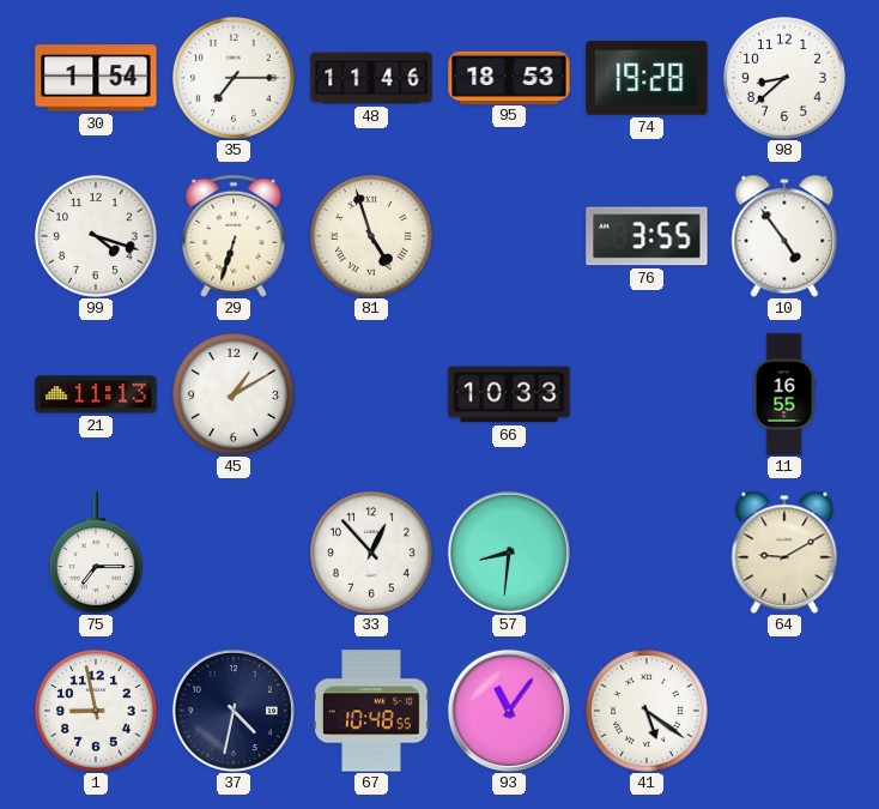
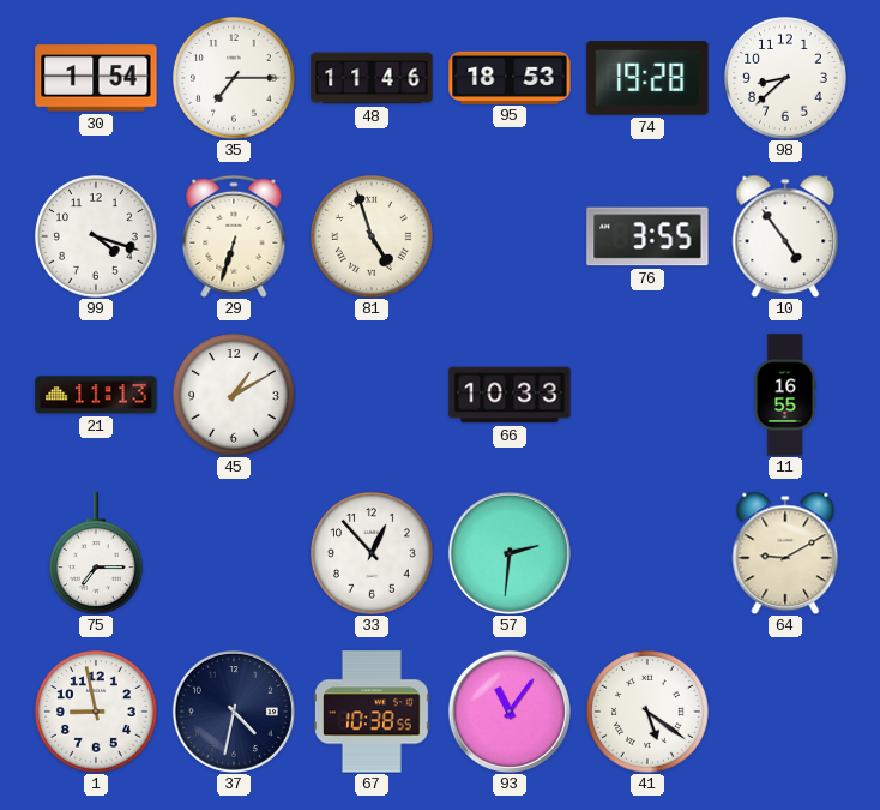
57: 8:31 -> 2:31
67: 10:48 -> 10:38
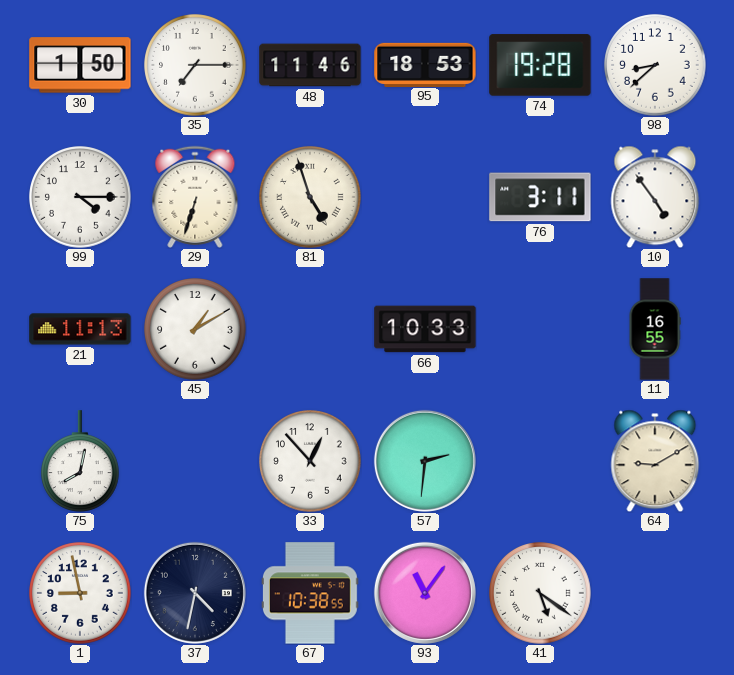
30: 1:54 -> 1:50
99: 4:18 -> 4:15
76: 3:55 -> 3:11
75: 7:15 -> 8:02
